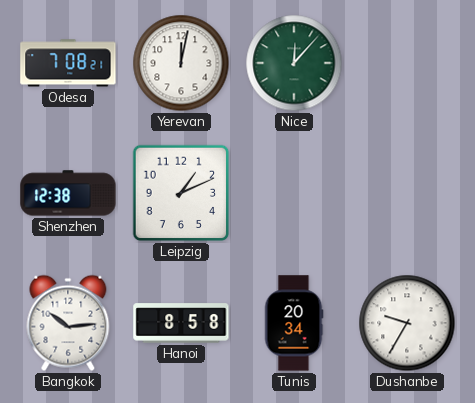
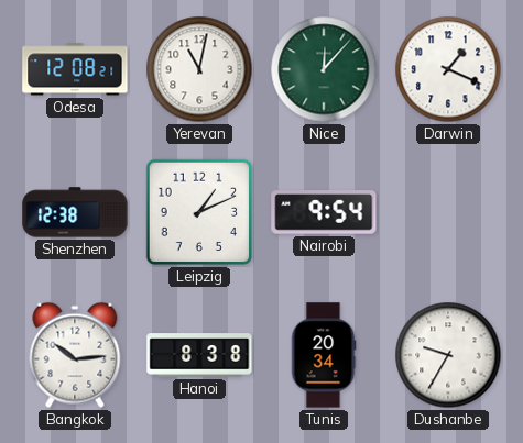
Odesa: 7:08 -> 12:08
Yerevan: 12:02 -> 11:02
Darwin: none -> 1:19
Nairobi: none -> 9:54
Hanoi: 8:58 -> 8:38
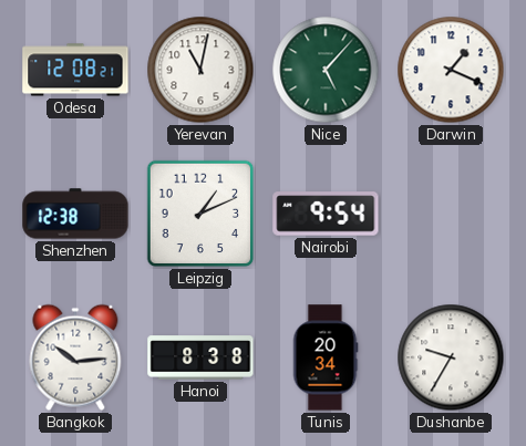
Nice: 12:07 -> 5:07
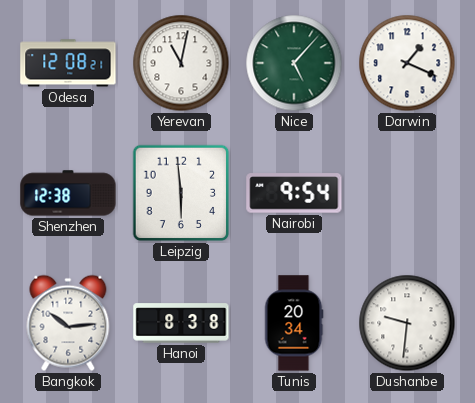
Leipzig: 1:11 -> 5:59
Dushanbe: 9:35 -> 9:31
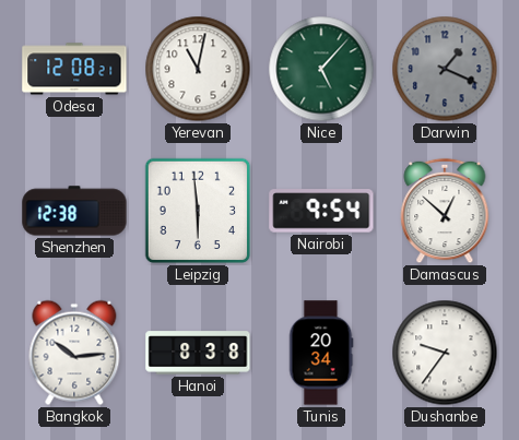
Darwin dial: white -> grey
Damascus: none -> 12:52
Dushanbe: 9:31 -> 9:36
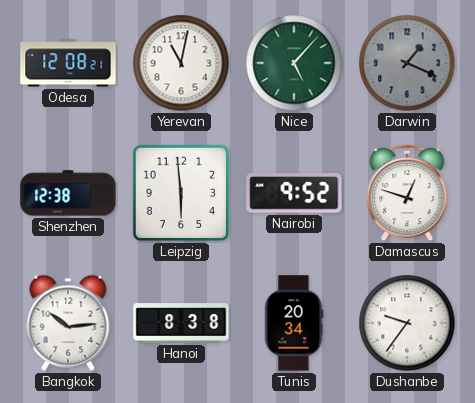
Nairobi: 9:54 -> 9:52
Damascus: 12:52 -> 12:48
